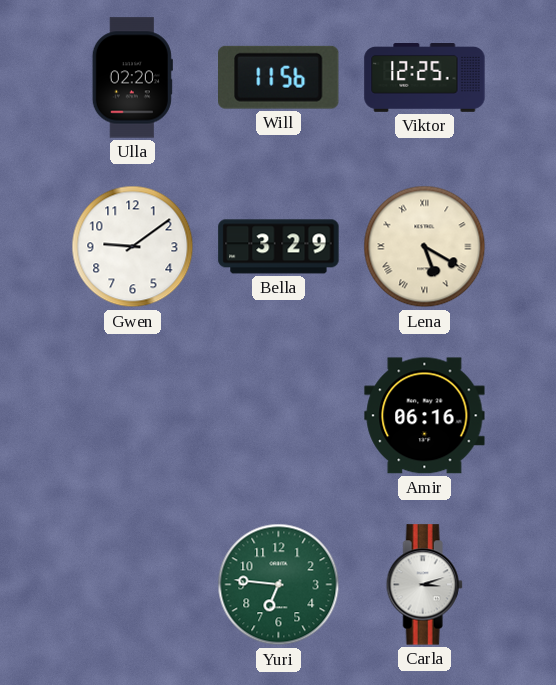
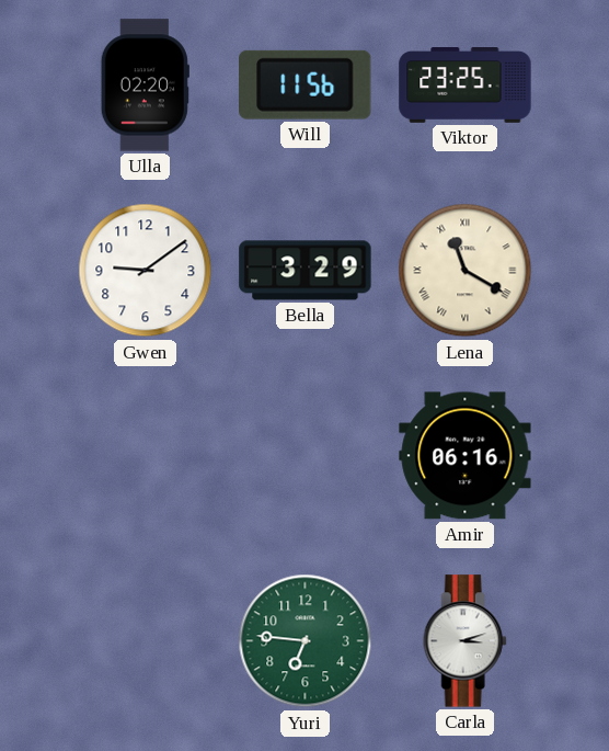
Viktor: 12:25 -> 23:25
Lena: 5:20 -> 11:20
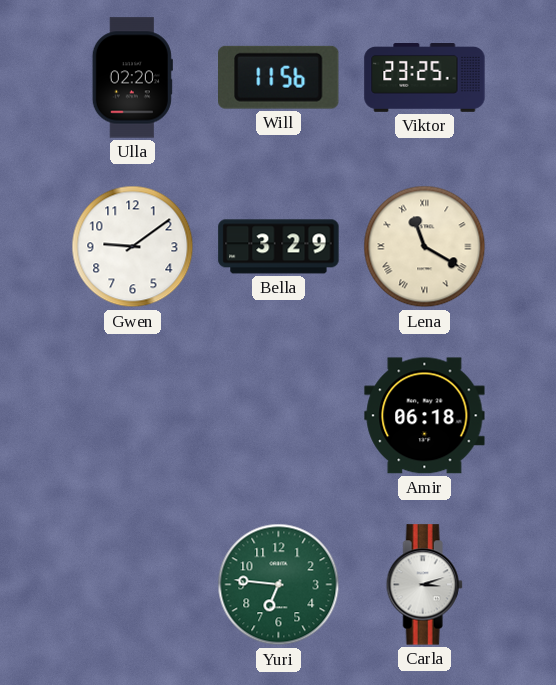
Amir: 06:16 -> 06:18
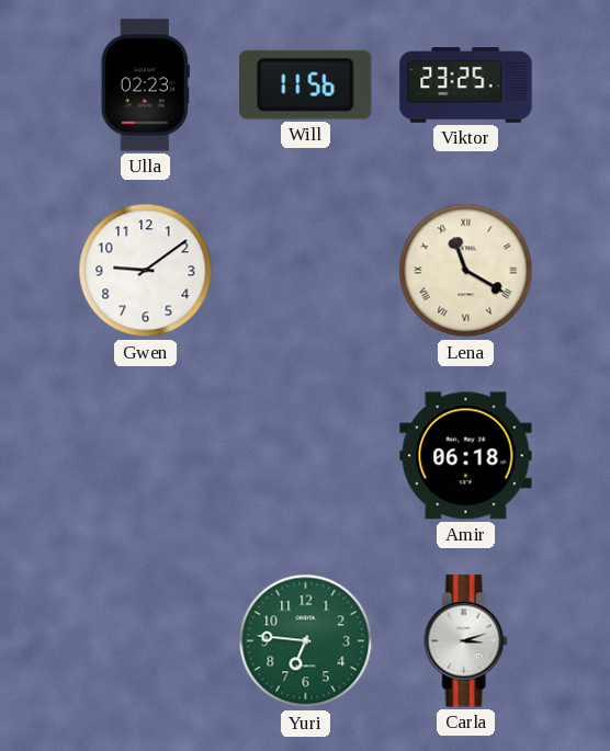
Ulla: 02:20 -> 02:23
Bella: 3:29 -> none
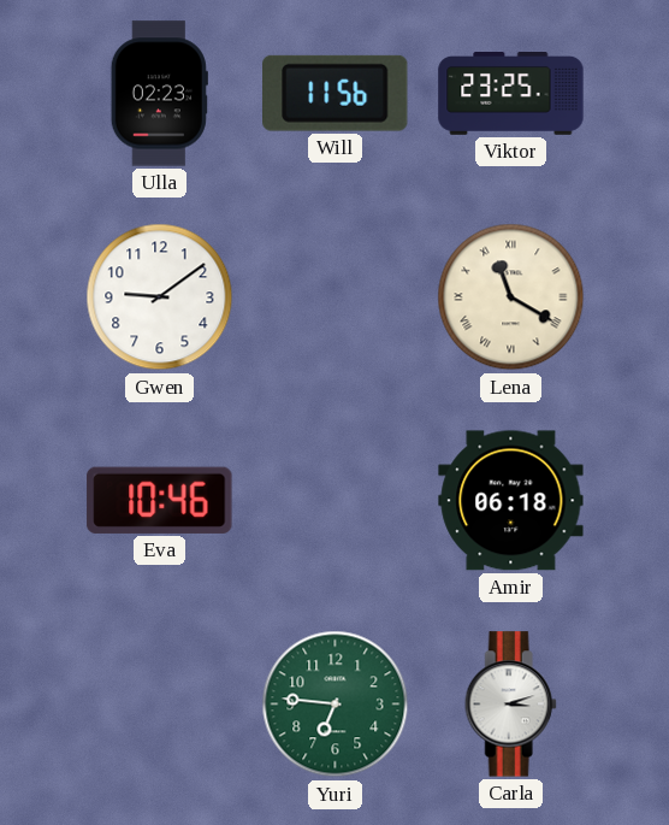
Eva: none -> 10:46
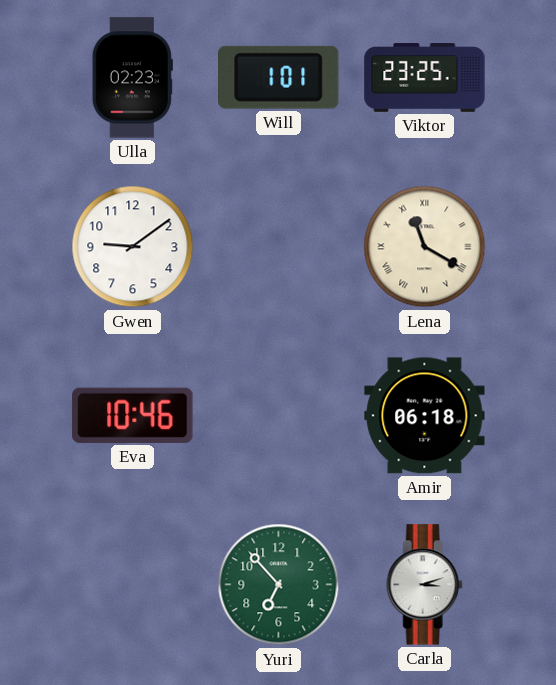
Will: 11:56 -> 1:01
Yuri: 6:46 -> 6:53
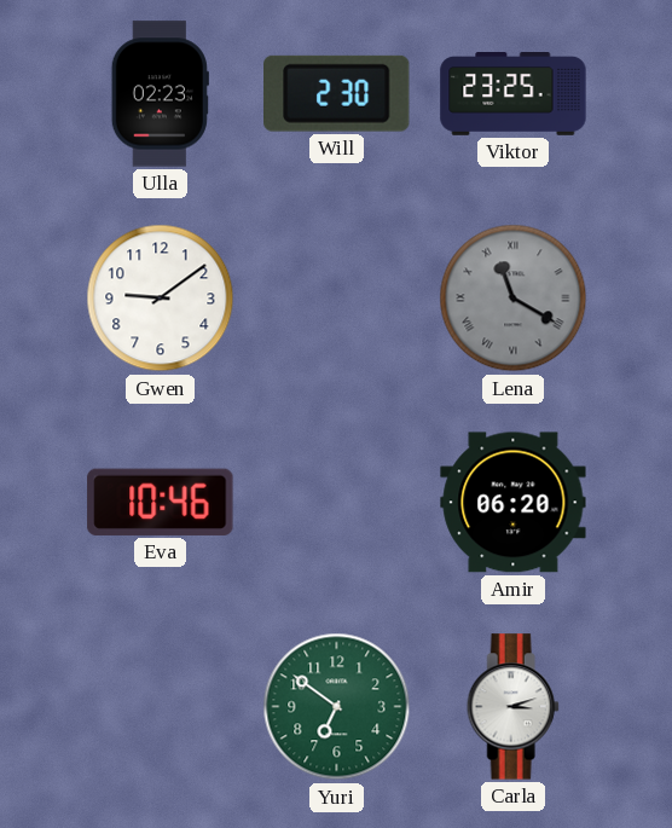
Will: 1:01 -> 2:30
Lena dial: cream -> grey
Amir: 06:18 -> 06:20
Yuri: 6:53 -> 6:51
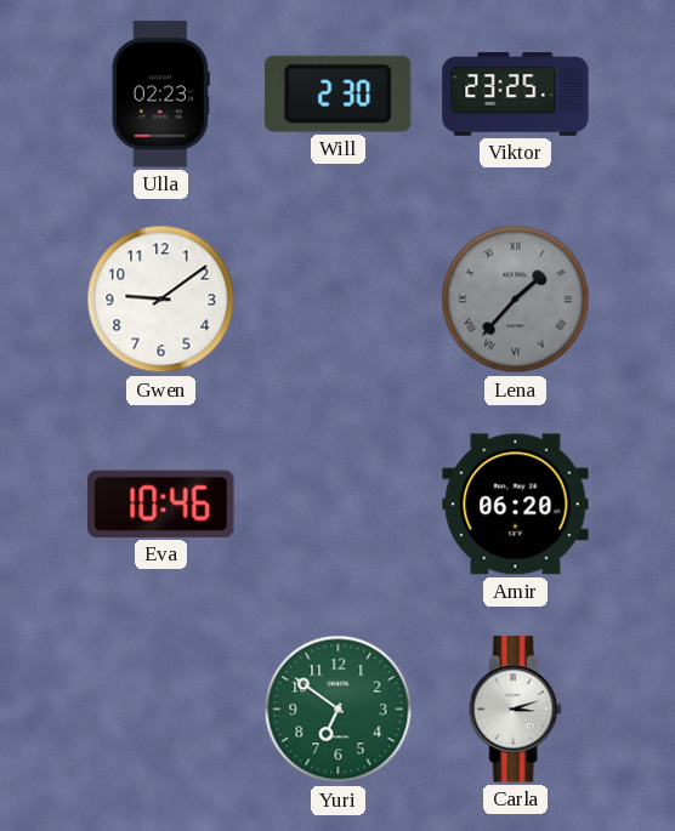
Lena: 11:20 -> 1:37
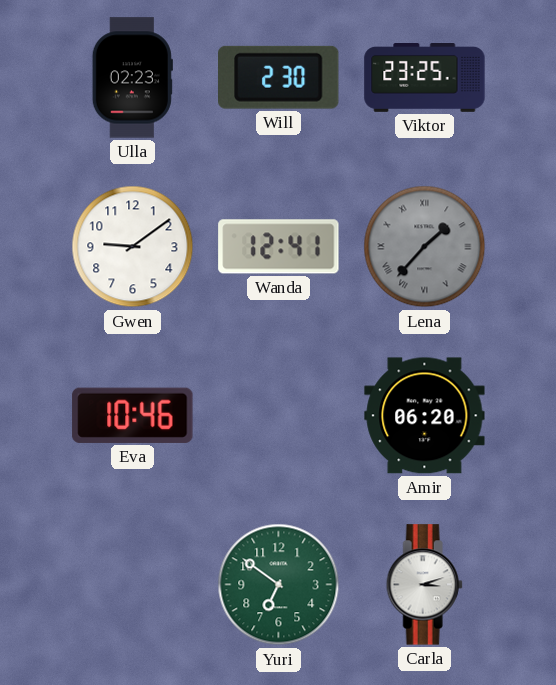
Wanda: none -> 12:41
